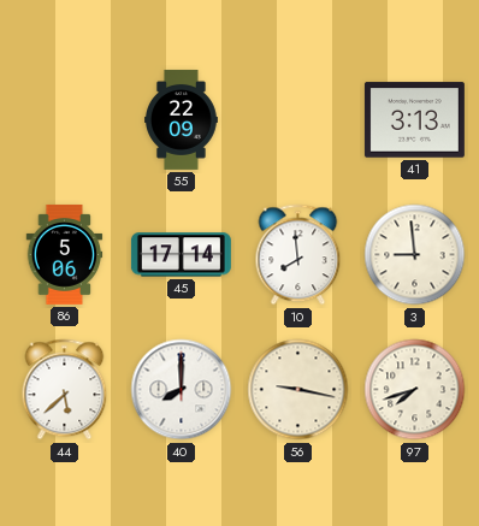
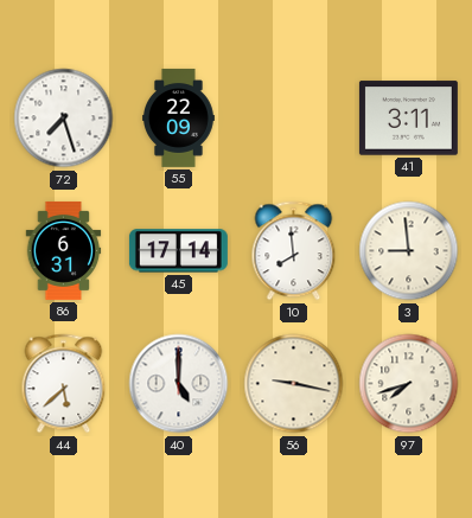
72: none -> 7:27
41: 3:13 -> 3:11
86: 5:06 -> 6:31
40: 8:00 -> 5:00
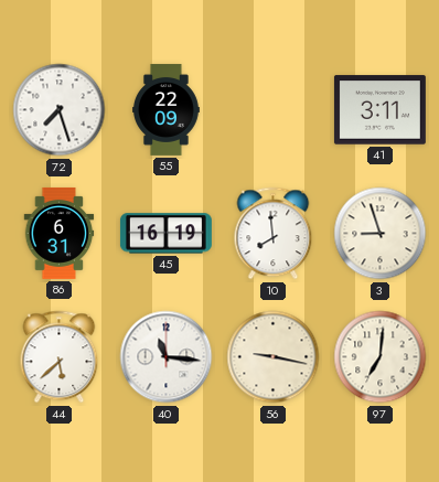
45: 17:14 -> 16:19
3: 8:59 -> 8:57
40: 5:00 -> 11:16
97: 7:42 -> 7:01
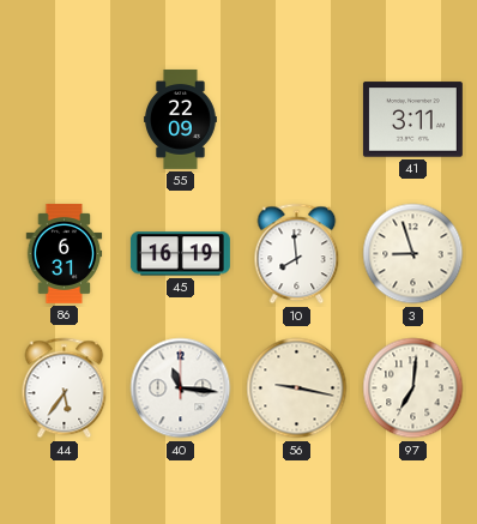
72: 7:27 -> none
44: 5:38 -> 5:36
